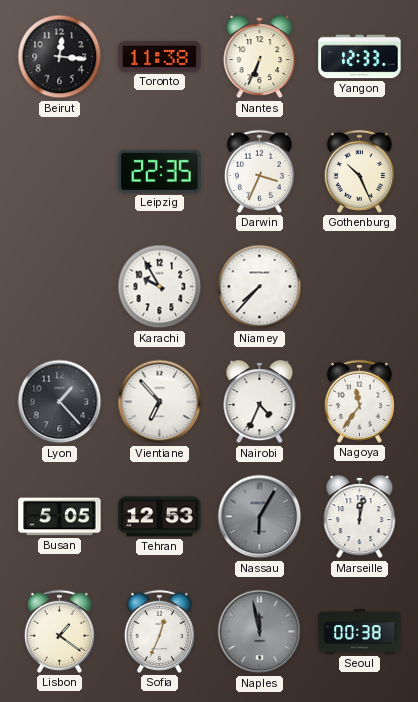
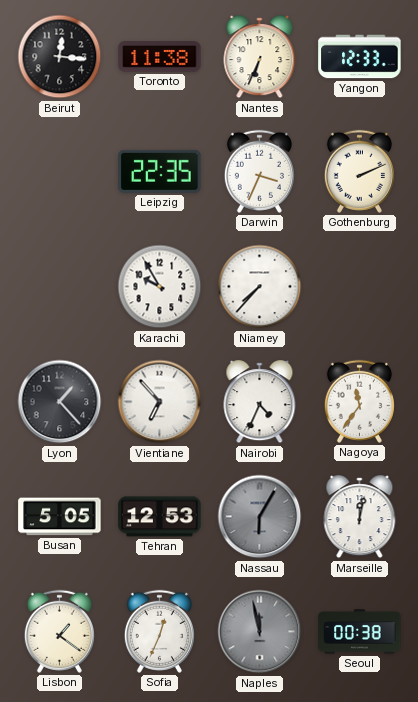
Gothenburg: 10:26 -> 2:11
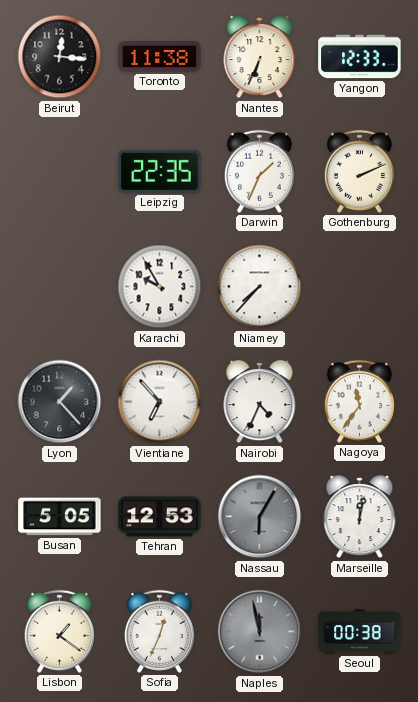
Darwin: 3:34 -> 1:34
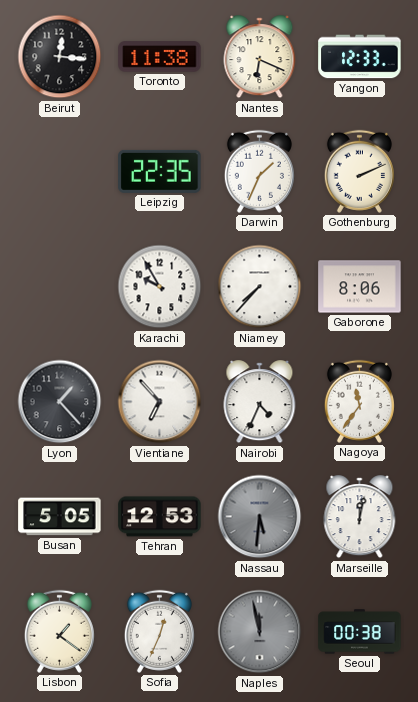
Nantes: 6:34 -> 6:19
Gaborone: none -> 8:06
Nassau: 6:05 -> 5:31
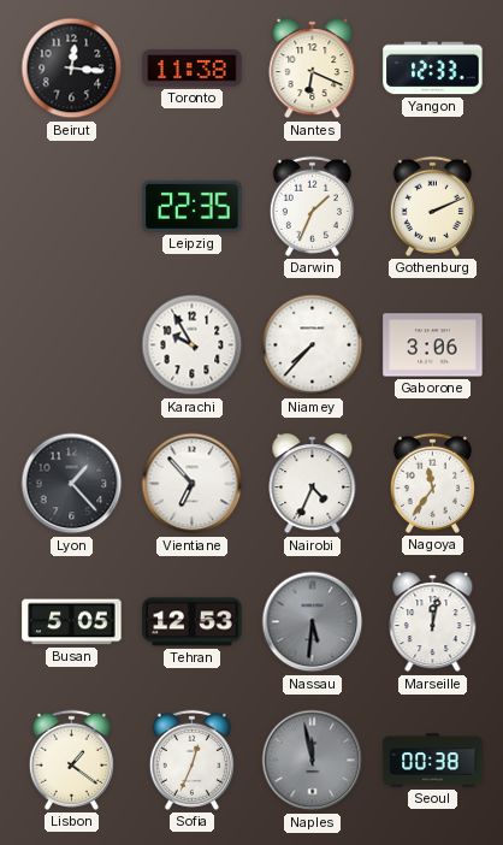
Gaborone: 8:06 -> 3:06
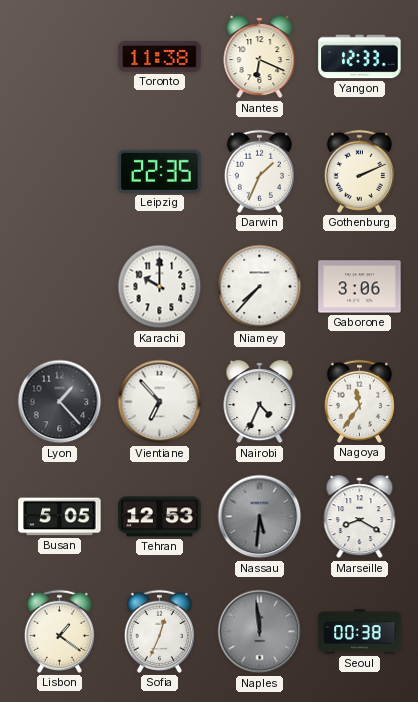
Beirut: 12:16 -> none
Karachi: 9:55 -> 10:00
Marseille: 12:02 -> 8:20
Naples: 11:58 -> 11:59
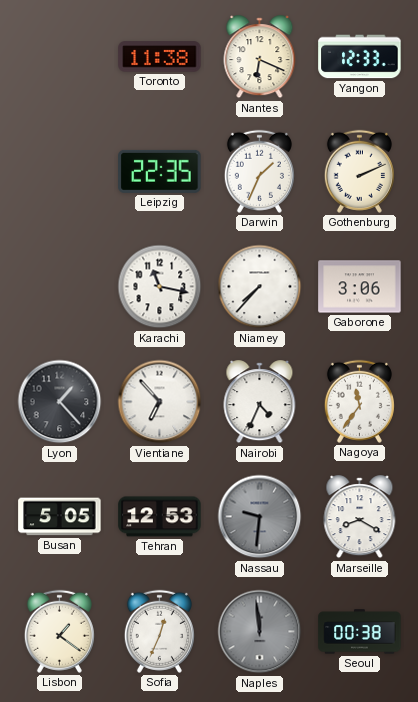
Karachi: 10:00 -> 11:17
Nassau: 5:31 -> 9:31
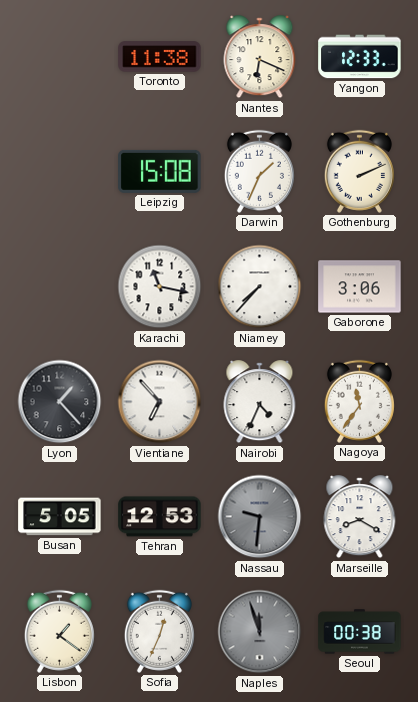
Leipzig: 22:35 -> 15:08
Naples: 11:59 -> 11:57
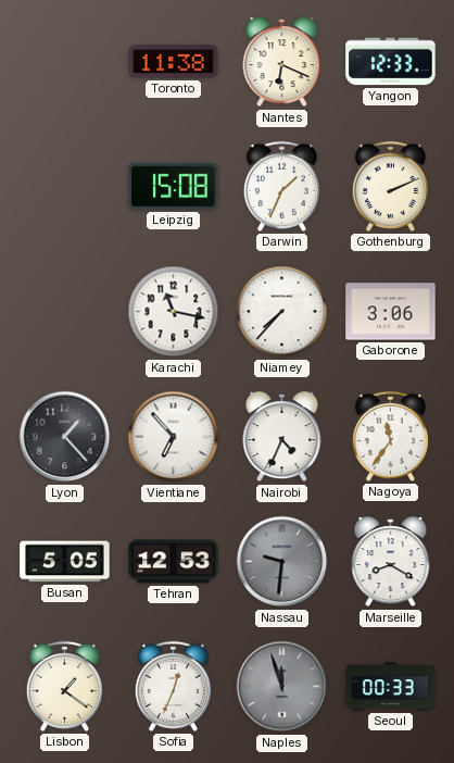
Seoul: 00:38 -> 00:33
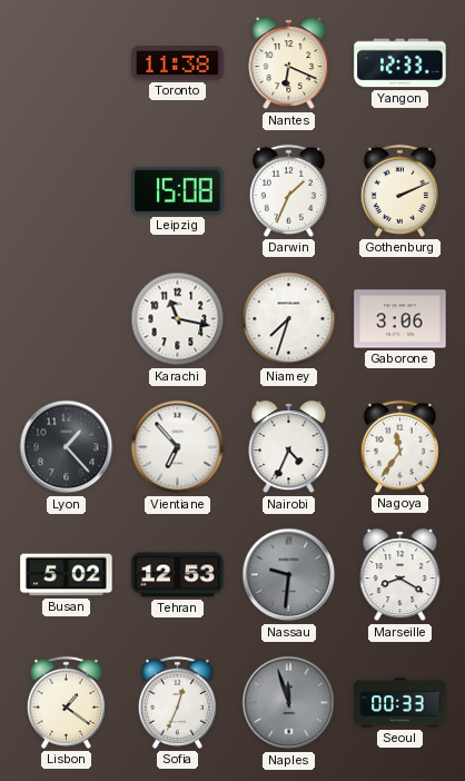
Niamey: 7:37 -> 7:33
Busan: 5:05 -> 5:02
